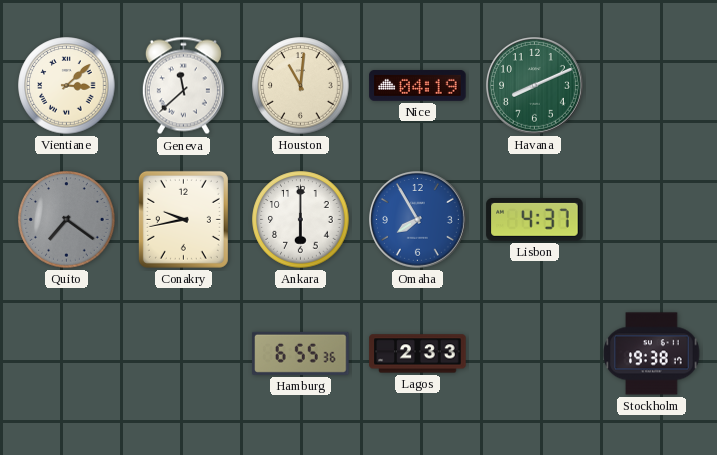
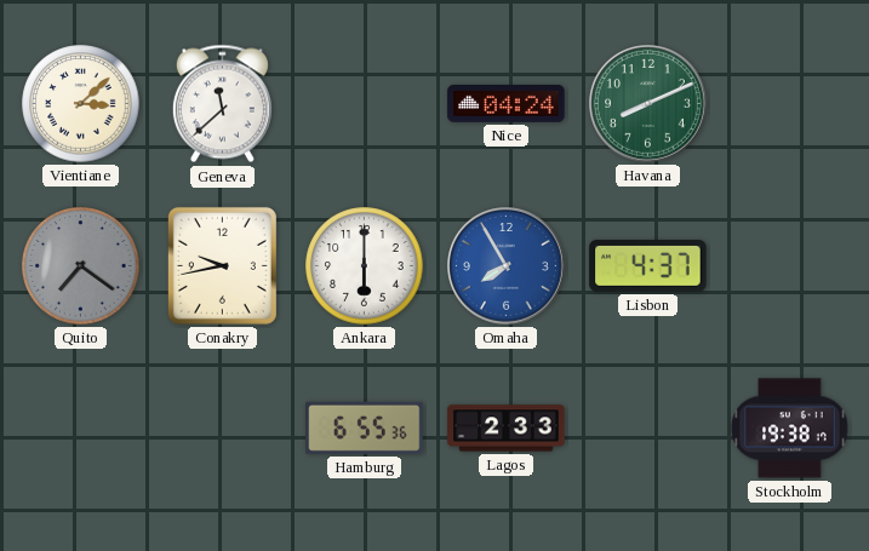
Houston: 11:01 -> none
Nice: 04:19 -> 04:24
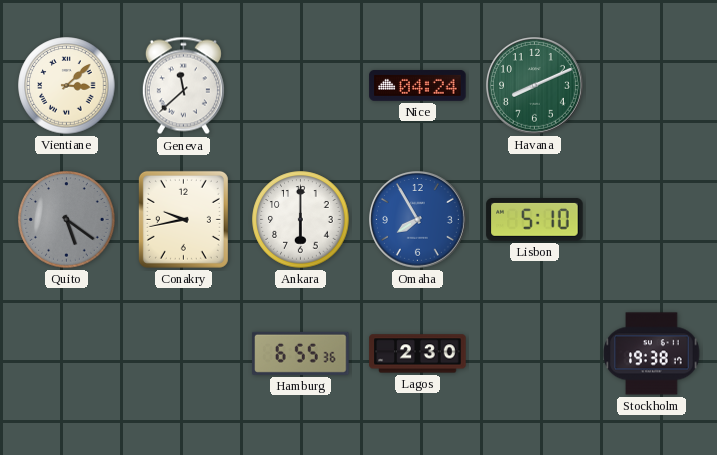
Quito: 7:21 -> 5:21
Lisbon: 4:37 -> 5:10
Lagos: 2:33 -> 2:30
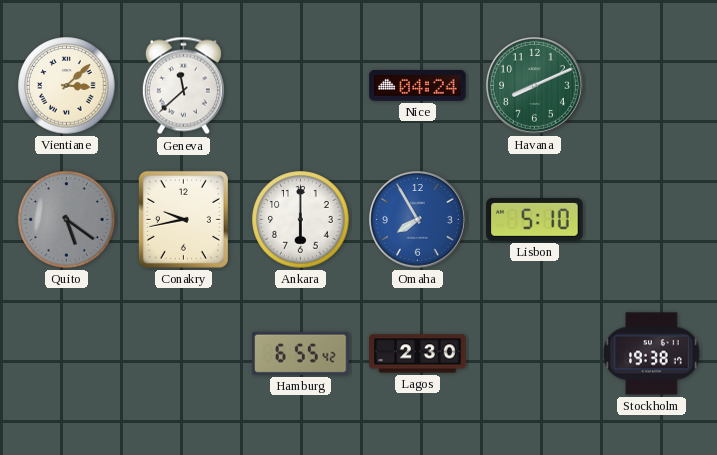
Hamburg: 6:55:36 -> 6:55:42
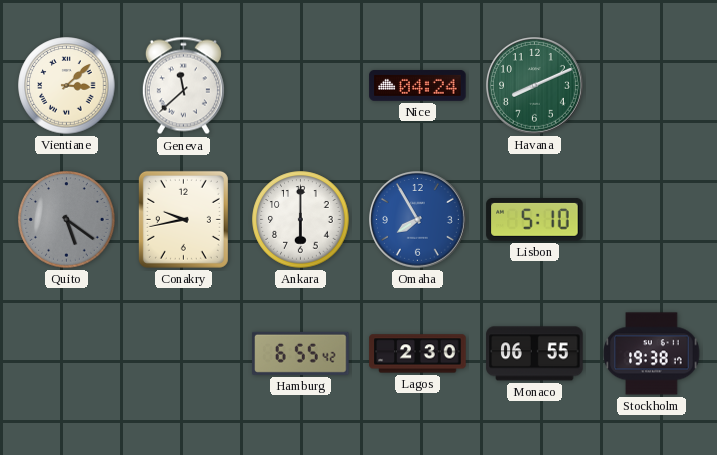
Monaco: none -> 06:55
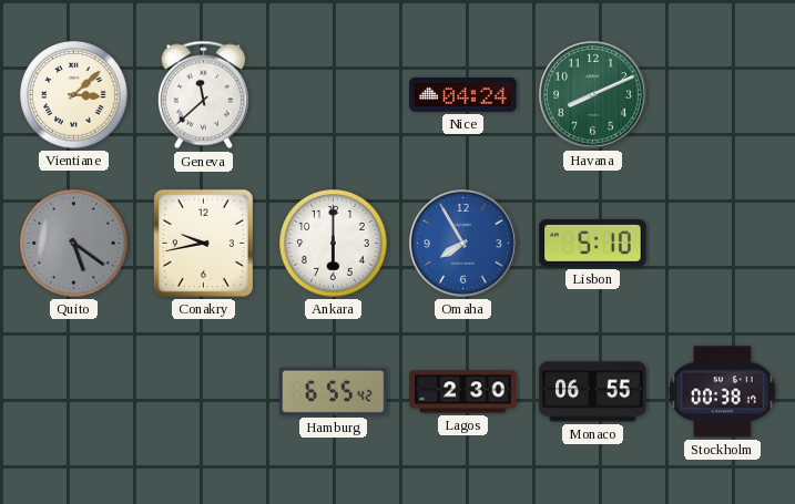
Stockholm: 19:38 -> 00:38
